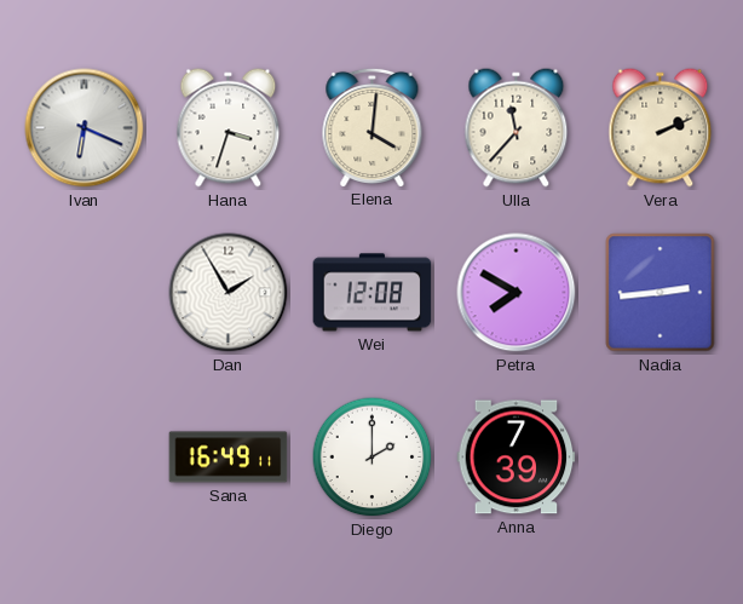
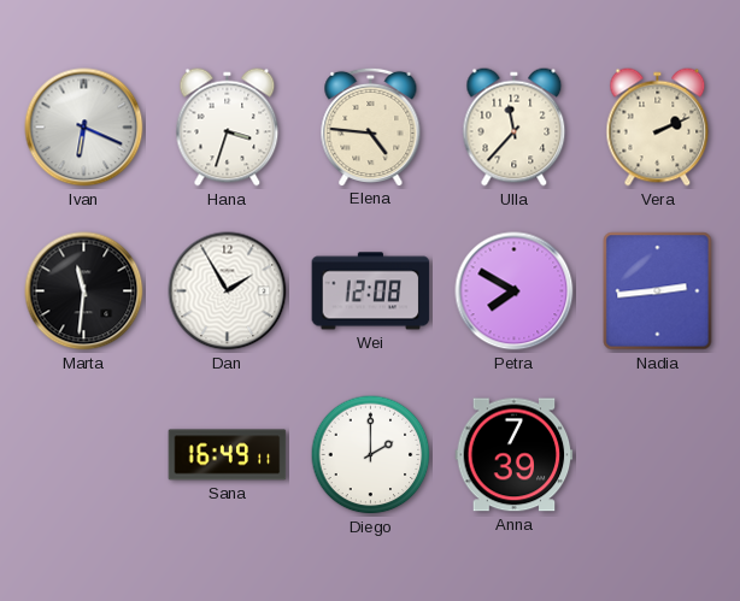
Elena: 4:01 -> 4:46
Marta: none -> 11:31
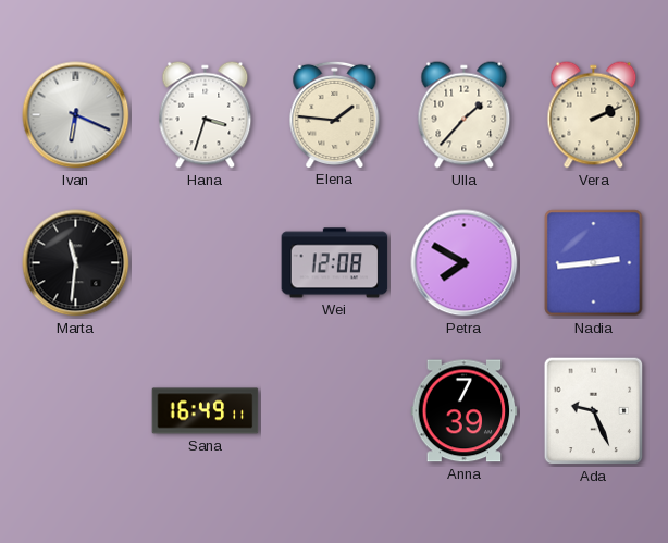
Elena: 4:46 -> 1:46
Ulla: 11:37 -> 1:37
Dan: 1:55 -> none
Diego: 2:00 -> none
Ada: none -> 9:26
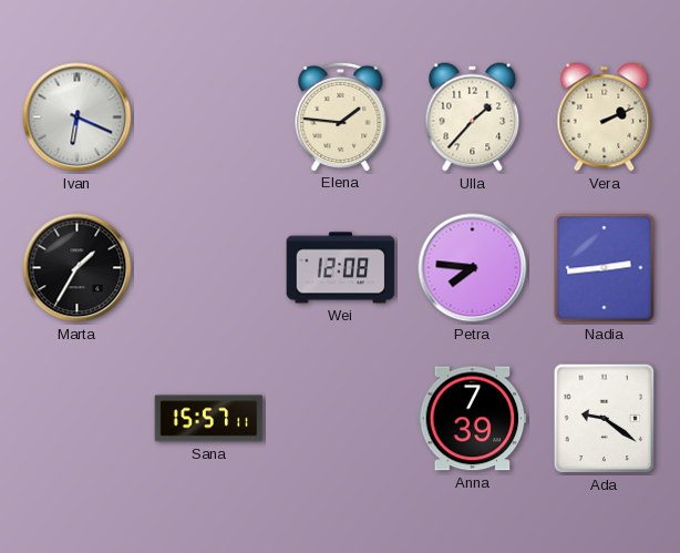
Hana: 3:33 -> none
Marta: 11:31 -> 1:35
Petra: 7:50 -> 7:46
Sana: 16:49 -> 15:57
Ada: 9:26 -> 9:21
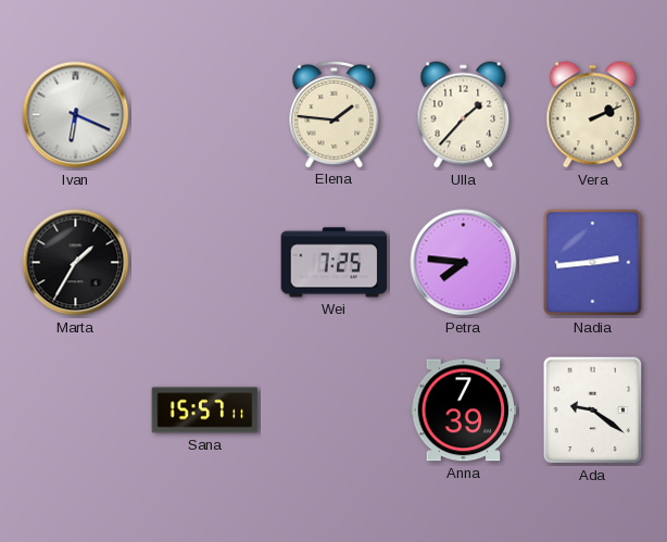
Wei: 12:08 -> 7:25
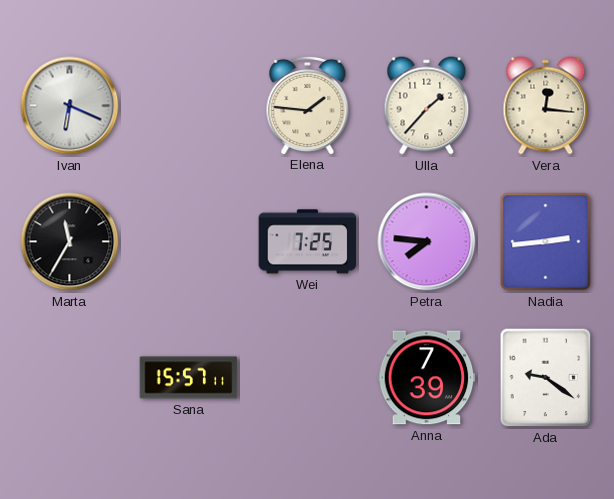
Vera: 2:11 -> 12:16
Marta: 1:35 -> 11:35
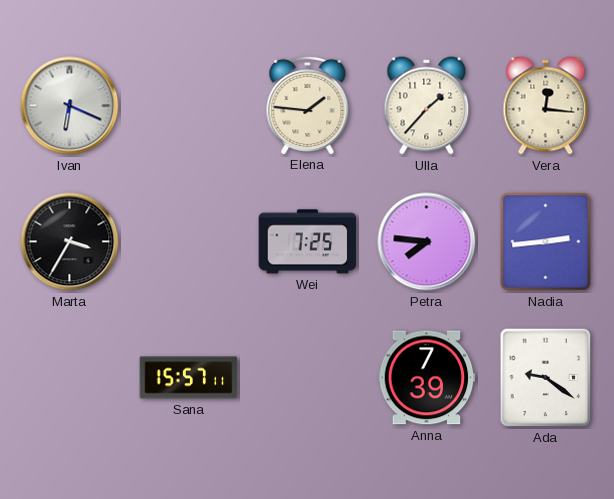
Marta: 11:35 -> 3:35
